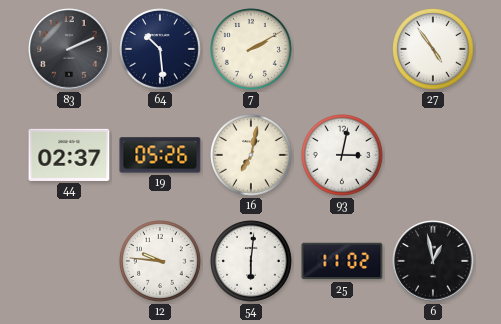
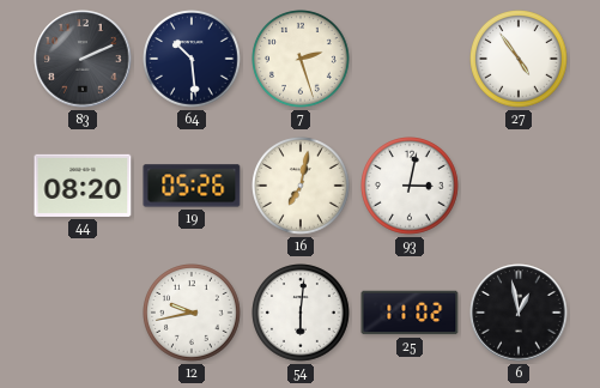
7: 2:10 -> 2:27
44: 02:37 -> 08:20
12: 9:46 -> 9:43
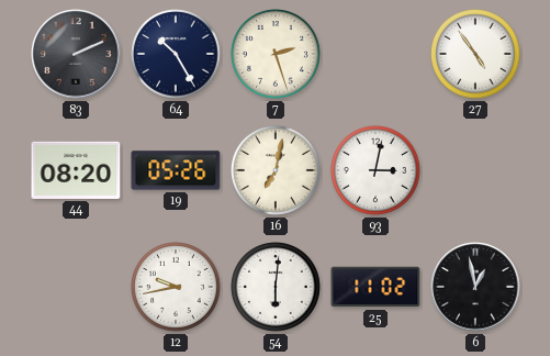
64: 10:29 -> 10:25
